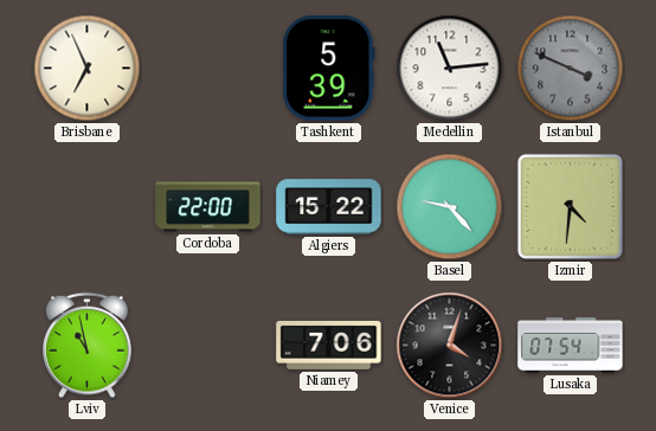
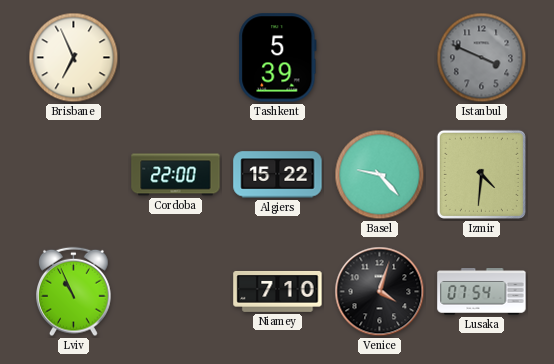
Medellin: 11:14 -> none
Lviv: 10:58 -> 10:56
Niamey: 7:06 -> 7:10
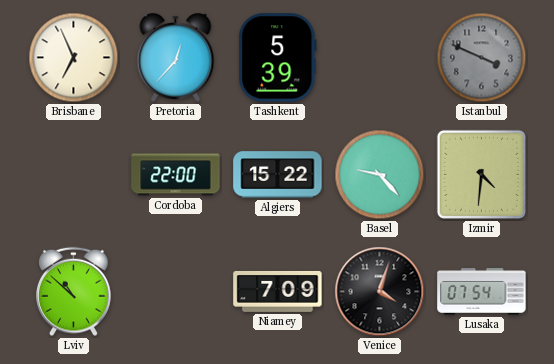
Pretoria: none -> 12:37
Lviv: 10:56 -> 10:52
Niamey: 7:10 -> 7:09
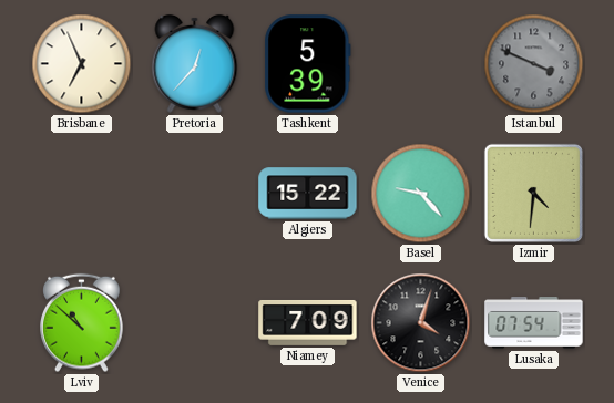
Cordoba: 22:00 -> none
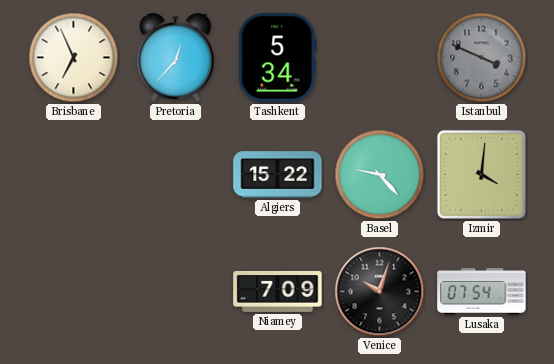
Tashkent: 5:39 -> 5:34
Izmir: 4:31 -> 4:01
Lviv: 10:52 -> none
Venice: 4:03 -> 10:03
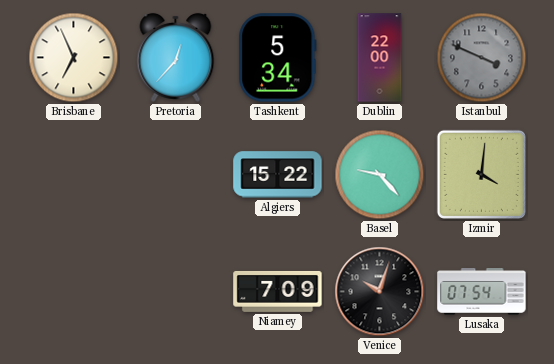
Dublin: none -> 22:00
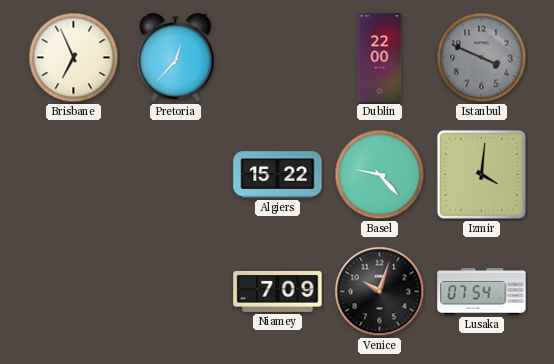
Tashkent: 5:34 -> none
